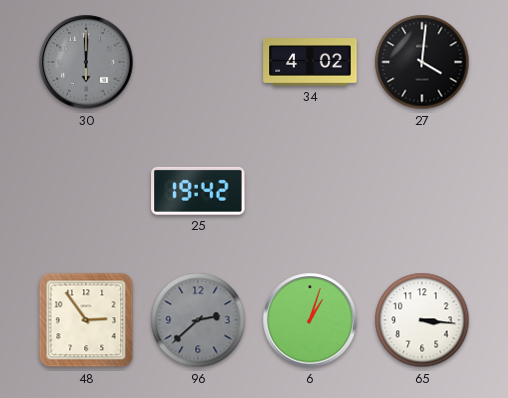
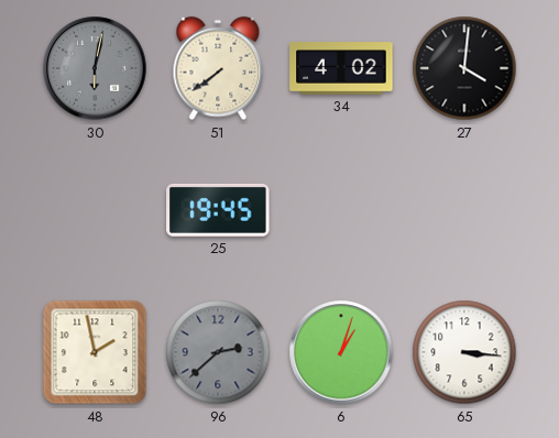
30: 6:00 -> 6:02
51: none -> 7:39
25: 19:42 -> 19:45
48: 2:54 -> 1:58
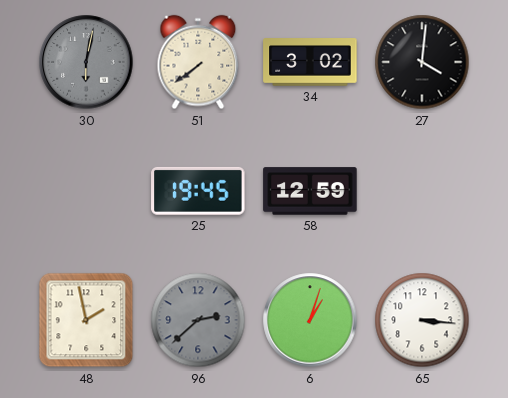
34: 4:02 -> 3:02
58: none -> 12:59
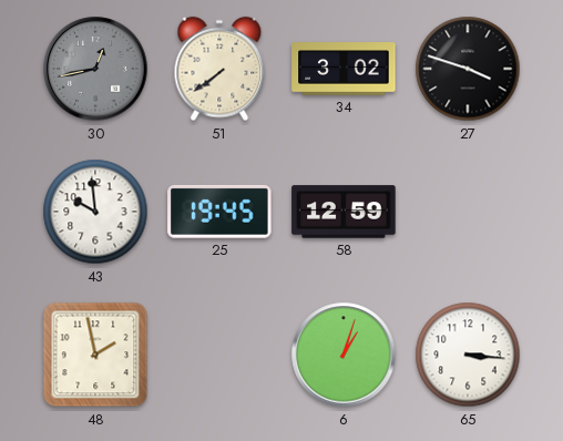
30: 6:02 -> 12:43
27: 4:01 -> 3:48
43: none -> 9:59
96: 2:38 -> none
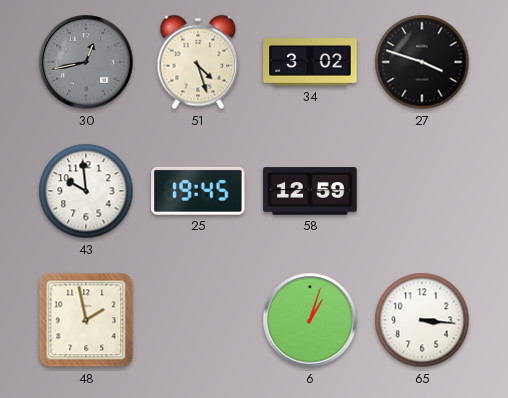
51: 7:39 -> 4:27
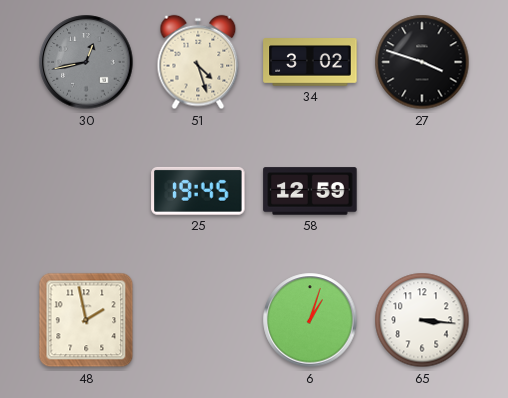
43: 9:59 -> none
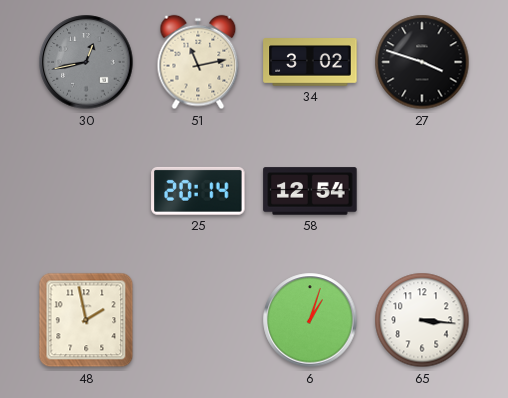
51: 4:27 -> 11:13
25: 19:45 -> 20:14
58: 12:59 -> 12:54
